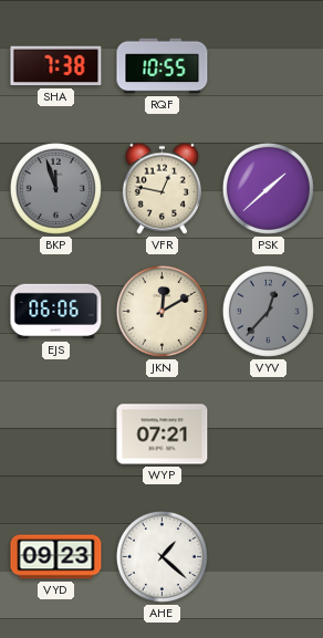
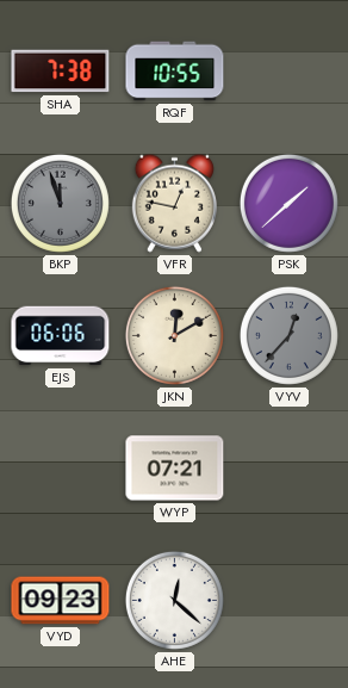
AHE: 1:22 -> 12:22
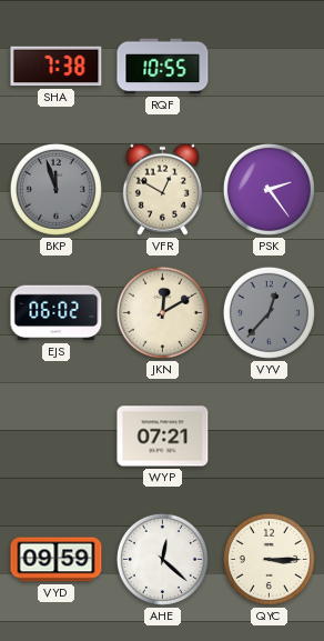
VFR: 12:47 -> 12:50
PSK: 1:38 -> 2:24
EJS: 06:06 -> 06:02
VYD: 09:23 -> 09:59
QYC: none -> 3:15
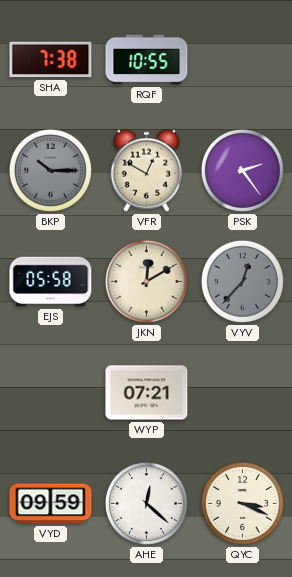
BKP: 11:57 -> 10:15
EJS: 06:02 -> 05:58
QYC: 3:15 -> 3:19
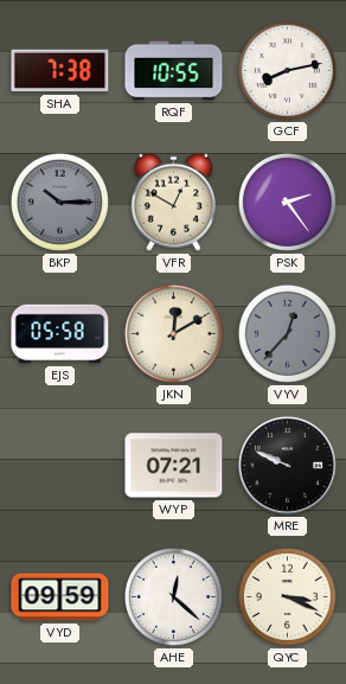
GCF: none -> 8:13
MRE: none -> 9:49
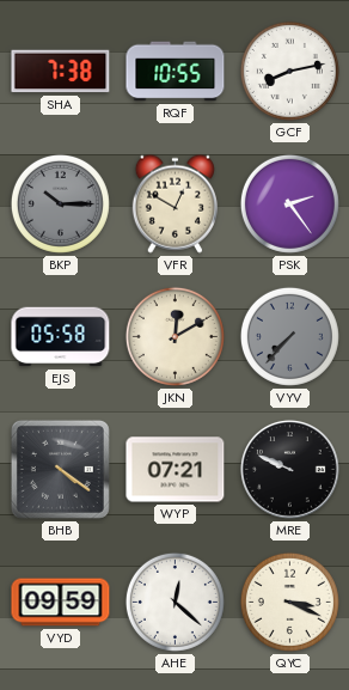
VYV: 12:37 -> 7:37
BHB: none -> 4:21
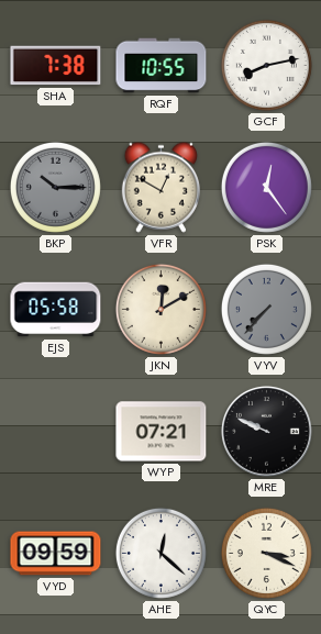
PSK: 2:24 -> 12:24
BHB: 4:21 -> none
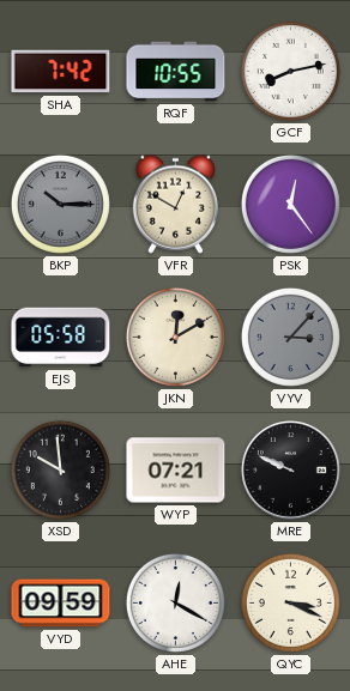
SHA: 7:38 -> 7:42
VYV: 7:37 -> 3:07
XSD: none -> 9:59
AHE: 12:22 -> 12:20
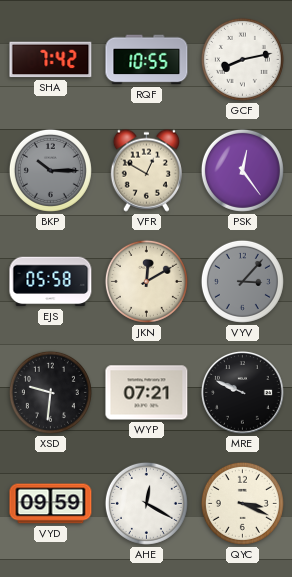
XSD: 9:59 -> 9:31
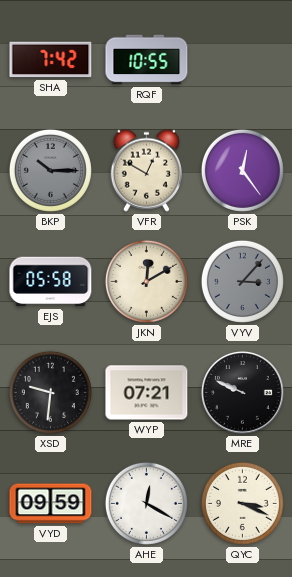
GCF: 8:13 -> none
